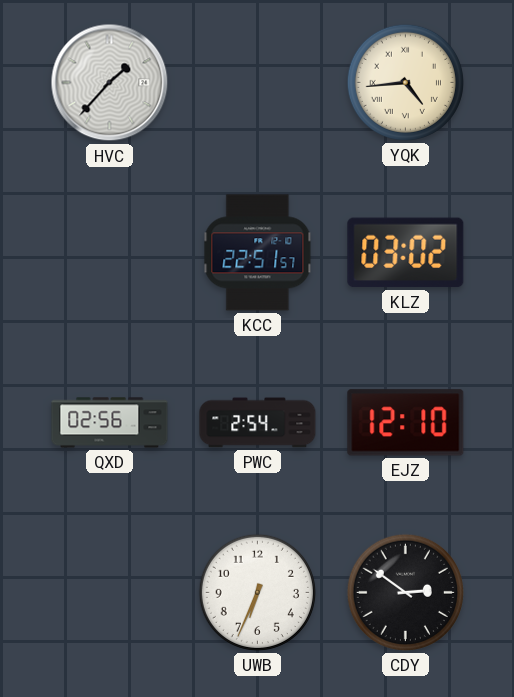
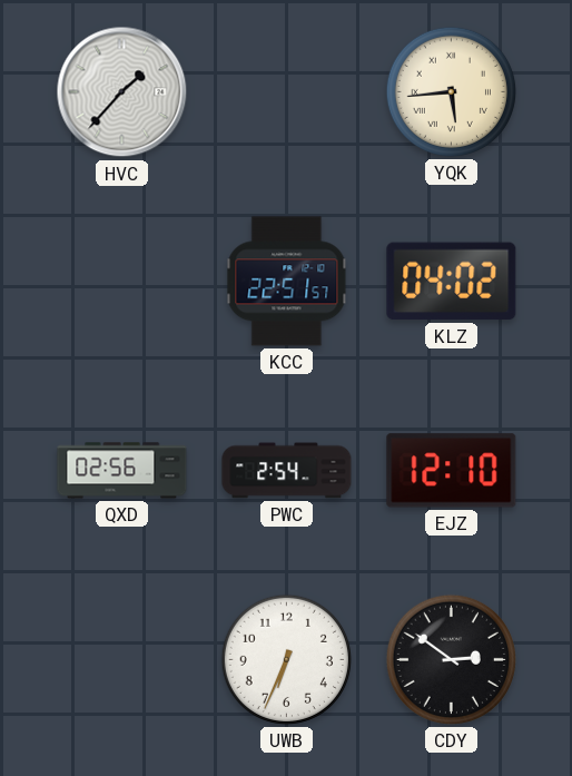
YQK: 4:44 -> 5:44
KLZ: 03:02 -> 04:02
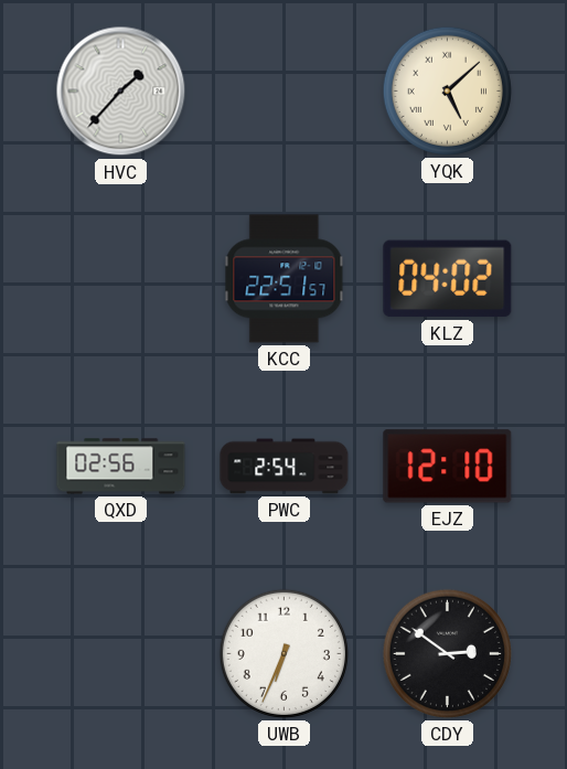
YQK: 5:44 -> 5:08
